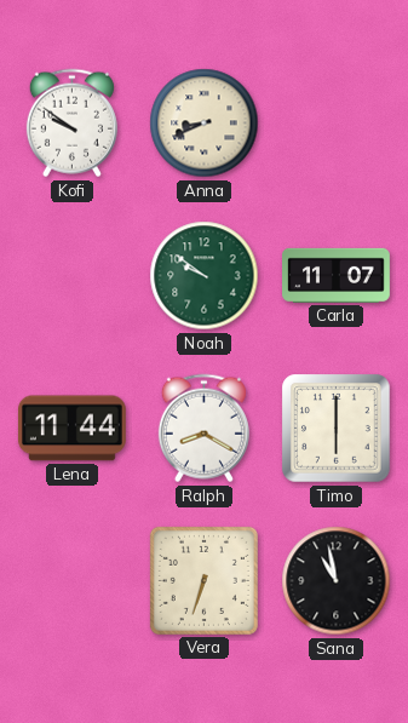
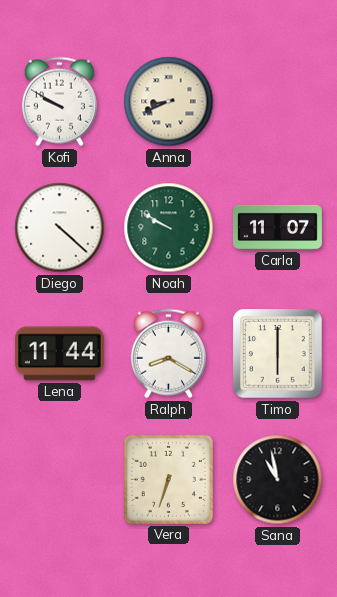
Kofi: 9:51 -> 9:50
Diego: none -> 4:22
Noah: 9:51 -> 9:50
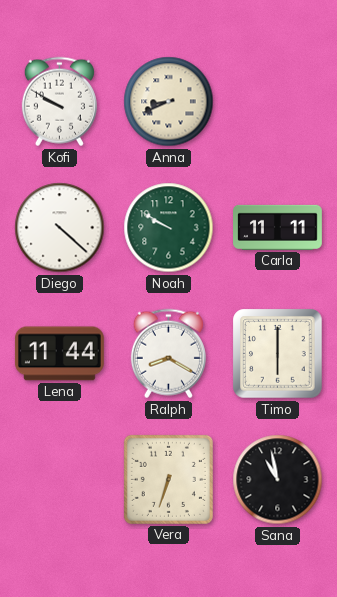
Carla: 11:07 -> 11:11
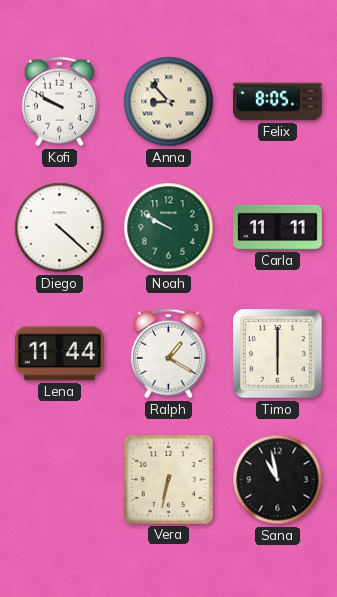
Anna: 8:41 -> 8:53
Felix: none -> 8:05
Ralph: 8:20 -> 1:20
Vera: 6:33 -> 6:32
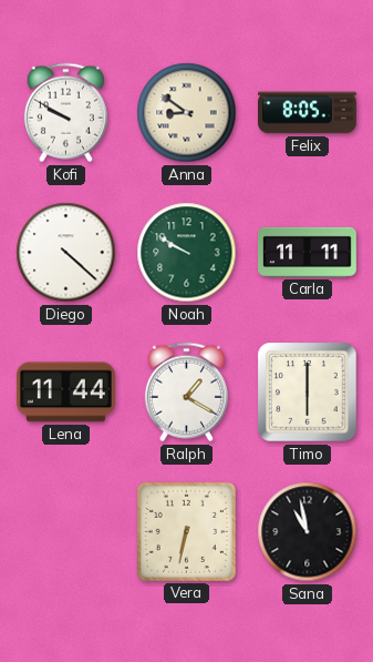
Anna: 8:53 -> 8:51
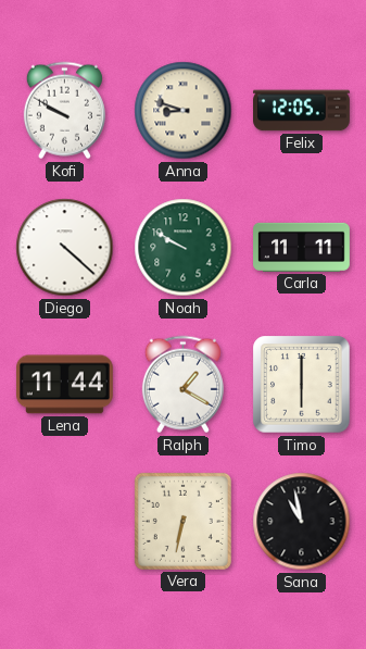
Anna: 8:51 -> 8:48
Felix: 8:05 -> 12:05
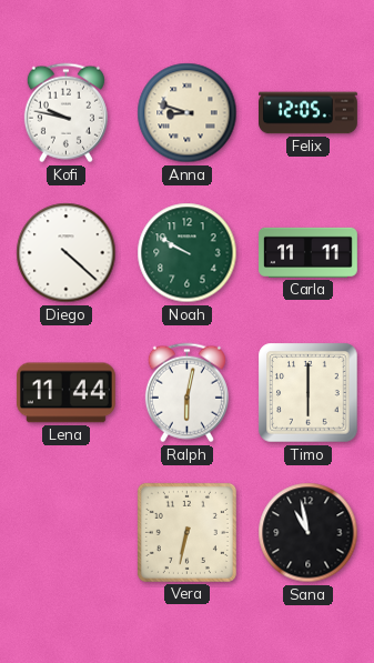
Kofi: 9:50 -> 9:47
Ralph: 1:20 -> 6:02
